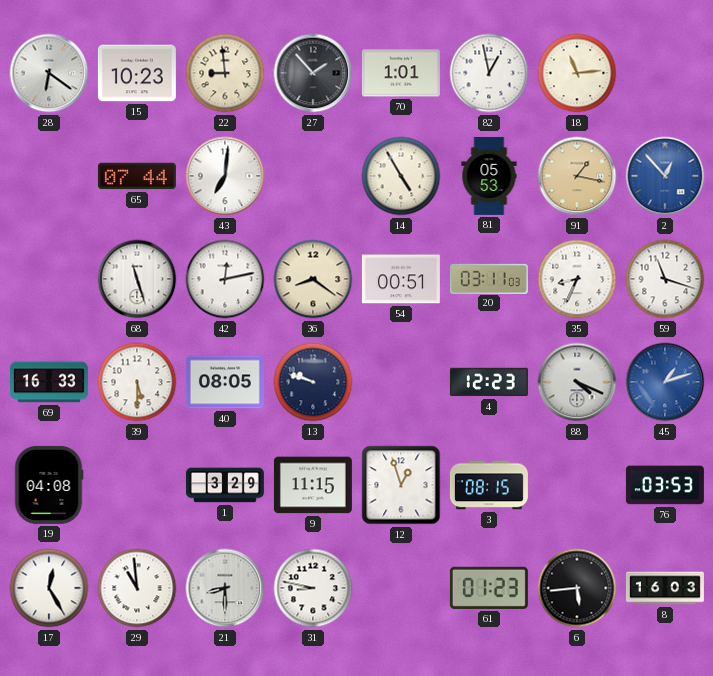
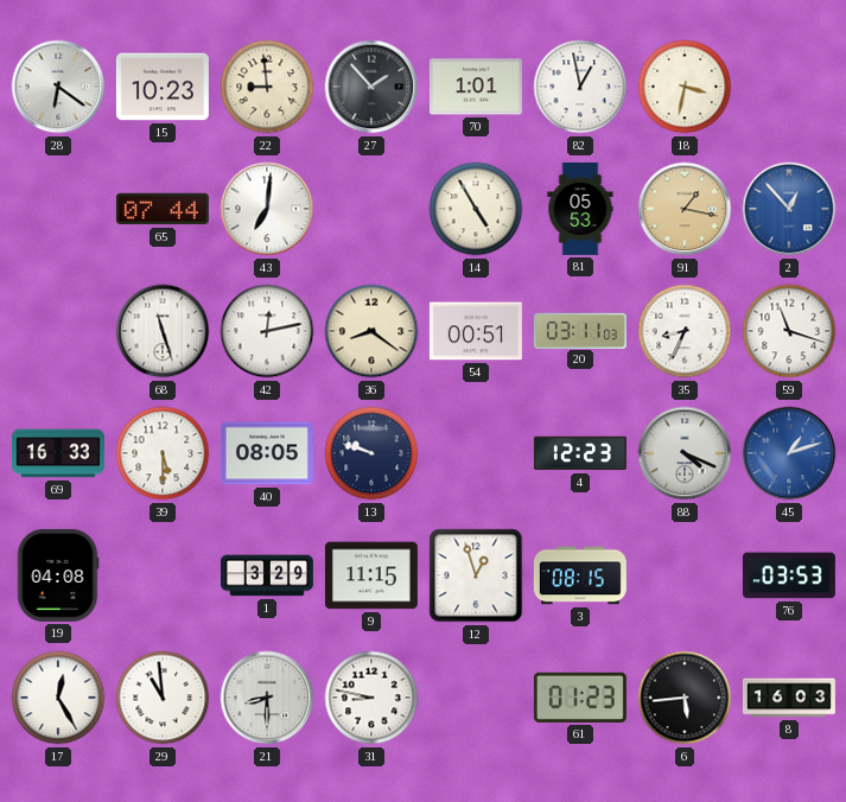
18: 11:14 -> 3:32
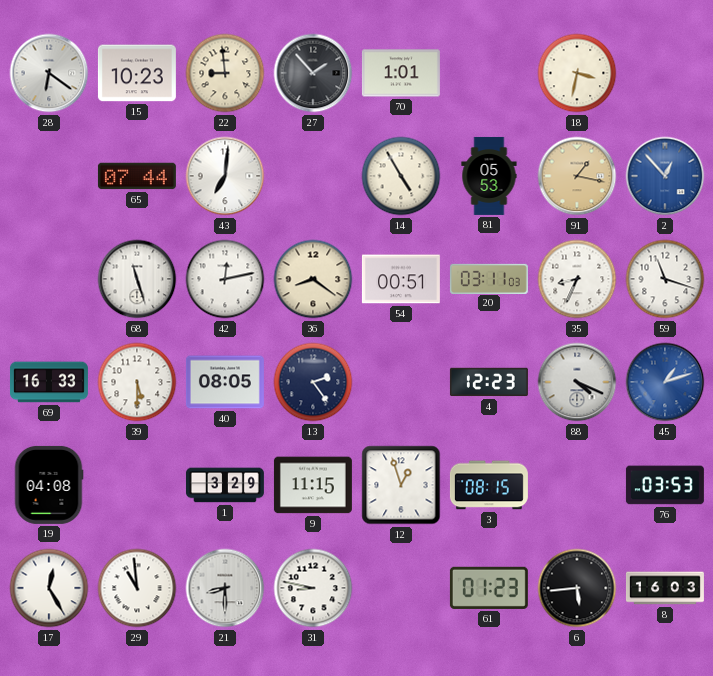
82: 12:58 -> none
13: 9:48 -> 2:24
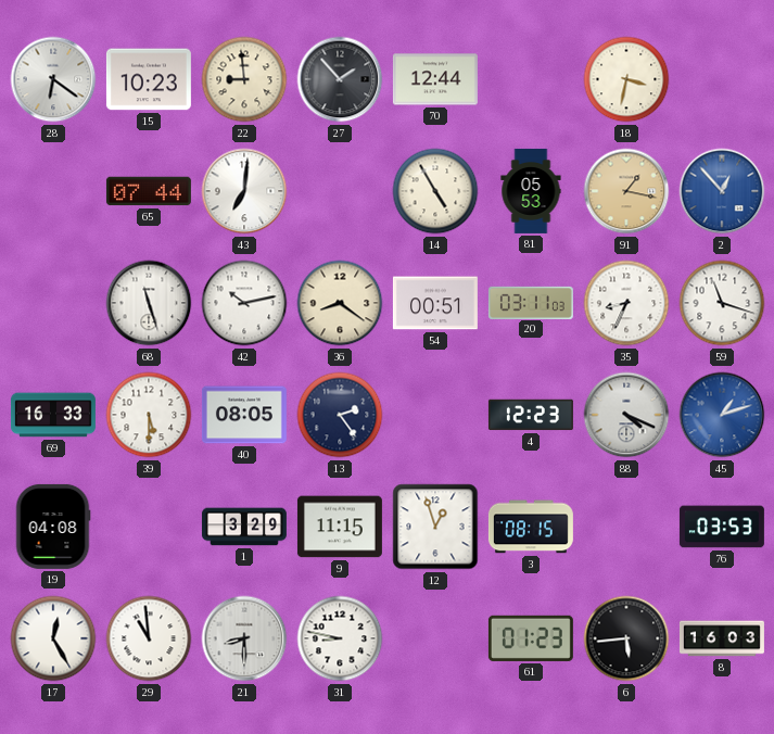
70: 1:01 -> 12:44
42: 12:13 -> 10:13
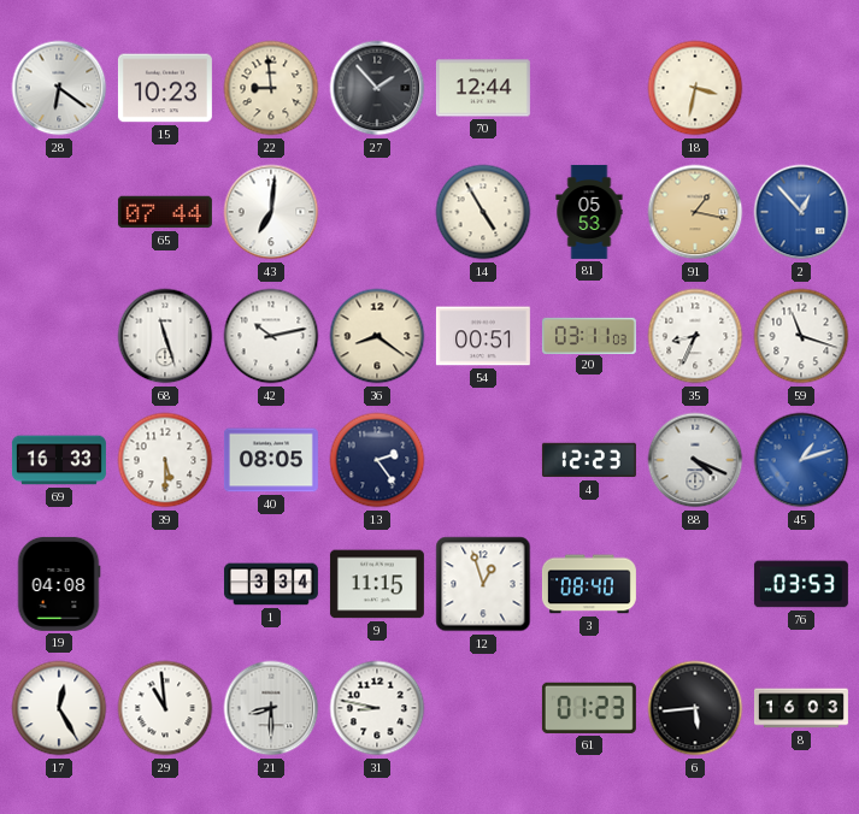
1: 3:29 -> 3:34
3: 08:15 -> 08:40
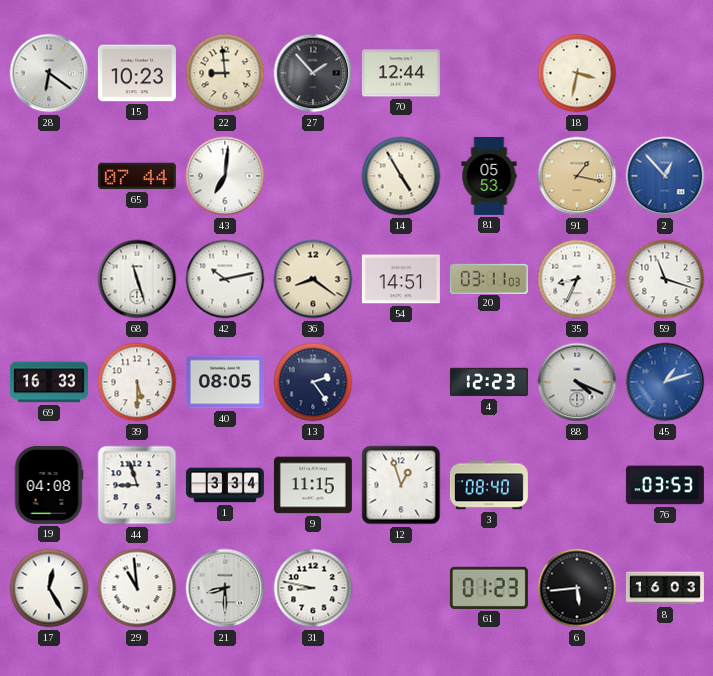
54: 00:51 -> 14:51
44: none -> 8:57
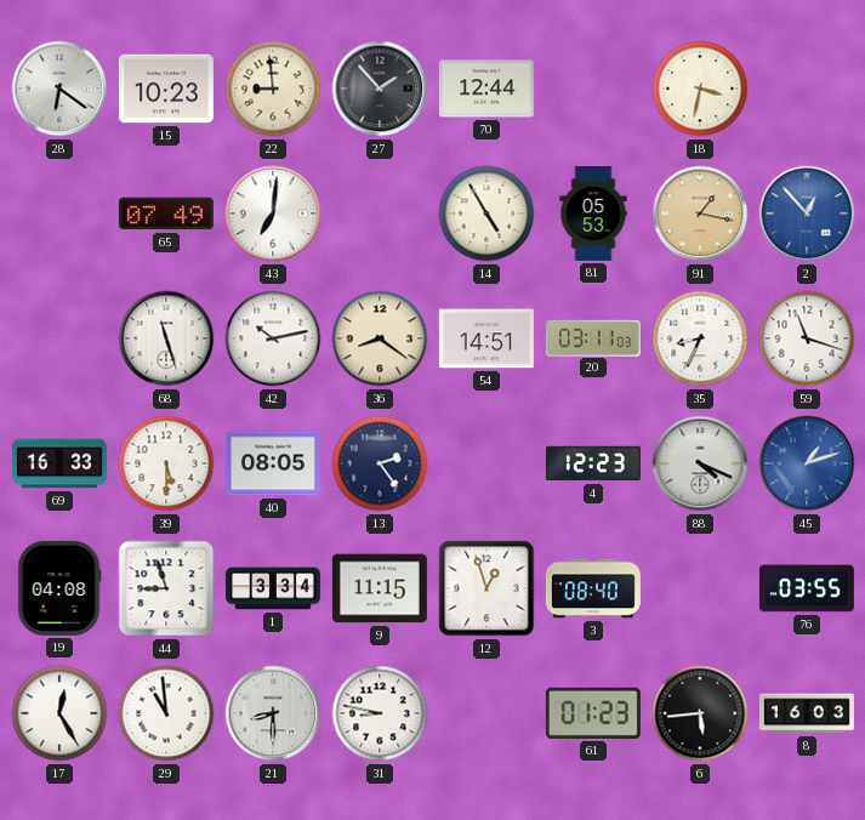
65: 07:44 -> 07:49
76: 03:53 -> 03:55
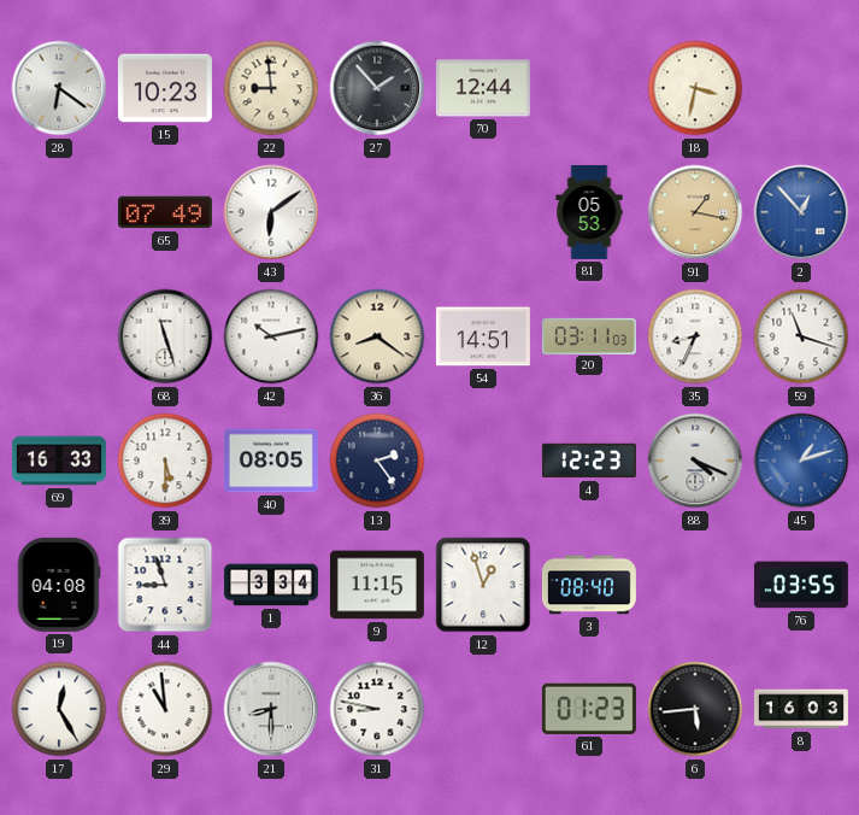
43: 7:01 -> 6:09
14: 4:55 -> none
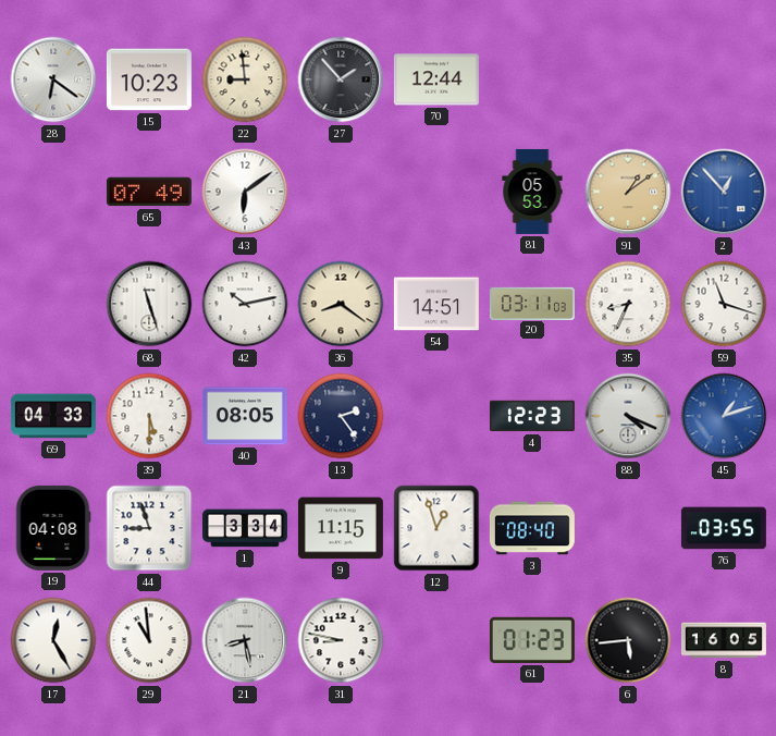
18: 3:32 -> none
91: 1:17 -> 1:09
69: 16:33 -> 04:33
21: 8:30 -> 8:28
8: 16:03 -> 16:05
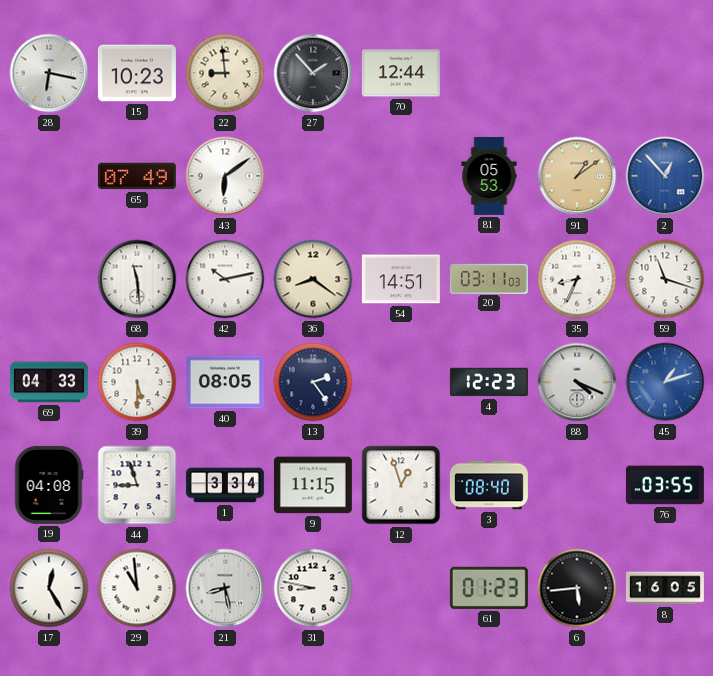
28: 6:21 -> 6:17
68: 11:27 -> 11:29
